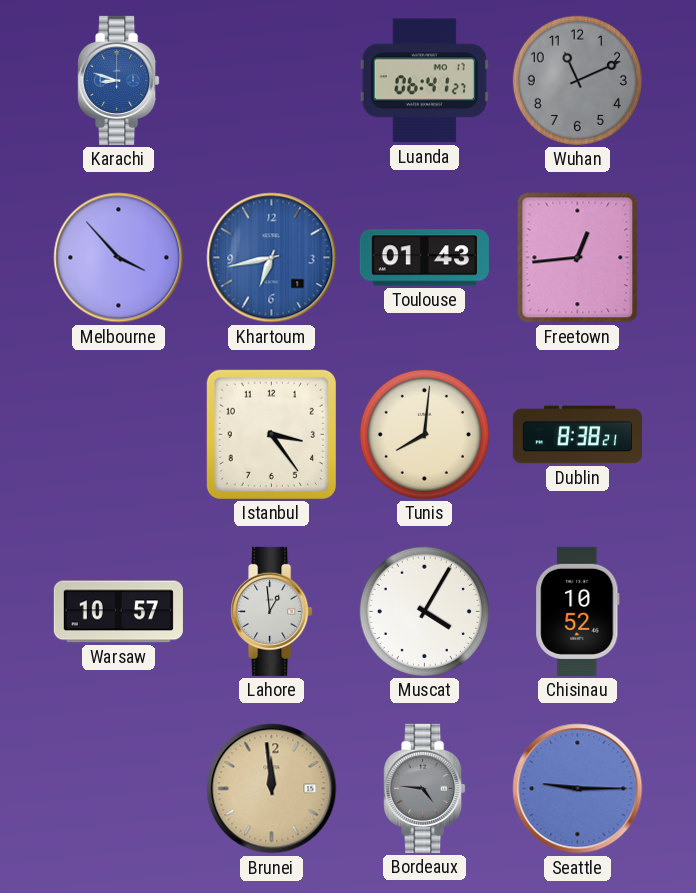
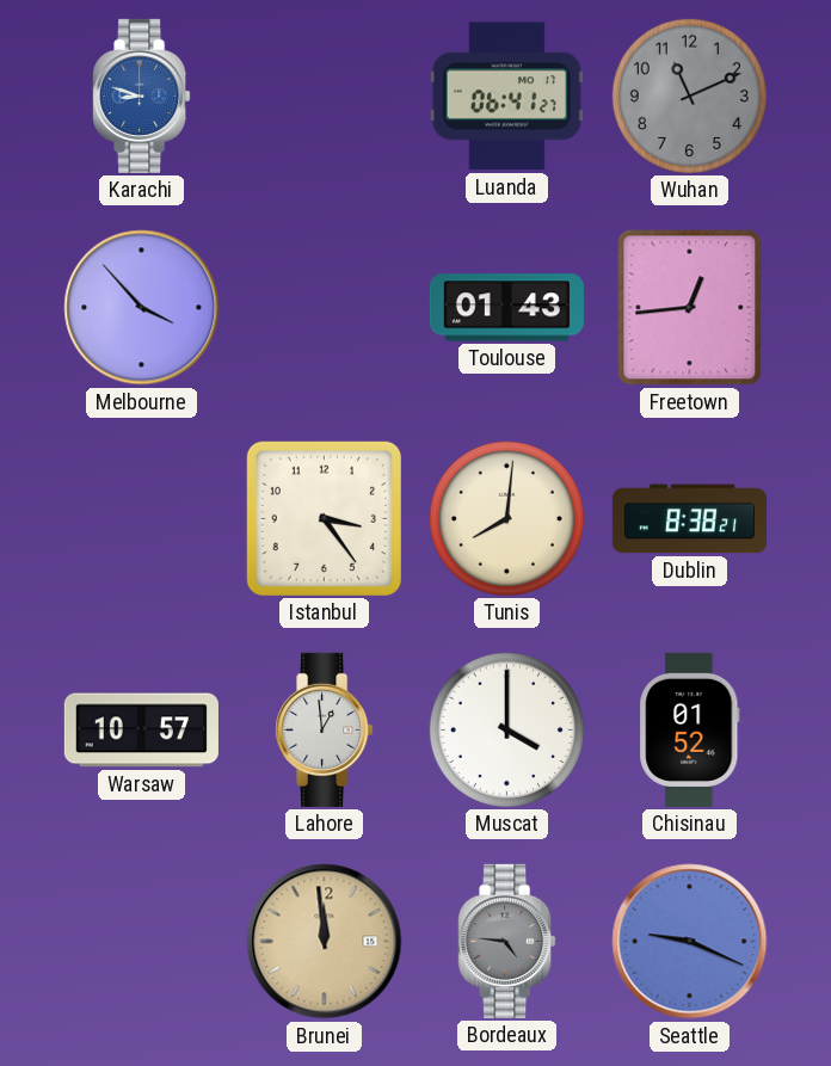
Khartoum: 6:43 -> none
Muscat: 4:05 -> 4:00
Chisinau: 10:52 -> 01:52
Seattle: 9:15 -> 9:19
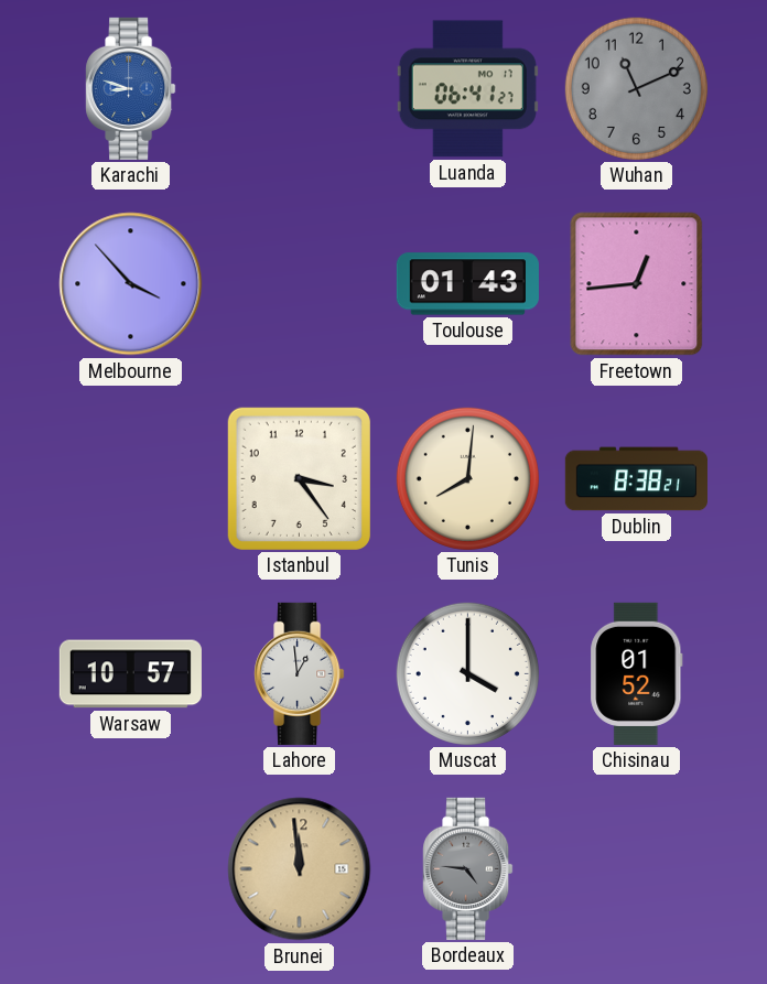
Seattle: 9:19 -> none
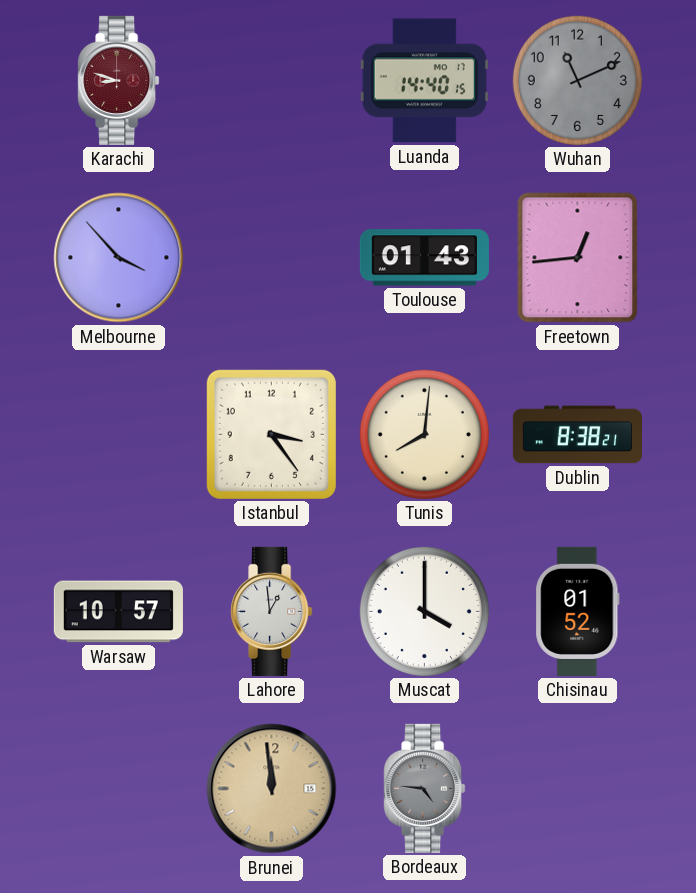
Karachi dial: blue -> burgundy
Luanda: 06:41 -> 14:40
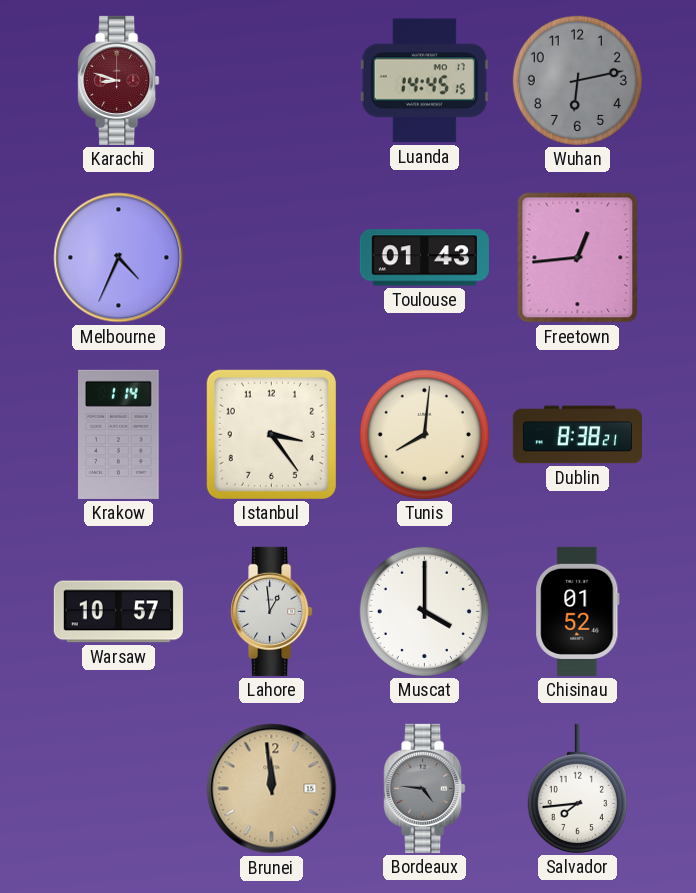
Luanda: 14:40 -> 14:45
Wuhan: 11:11 -> 6:13
Melbourne: 3:53 -> 4:34
Krakow: none -> 1:14
Salvador: none -> 7:44
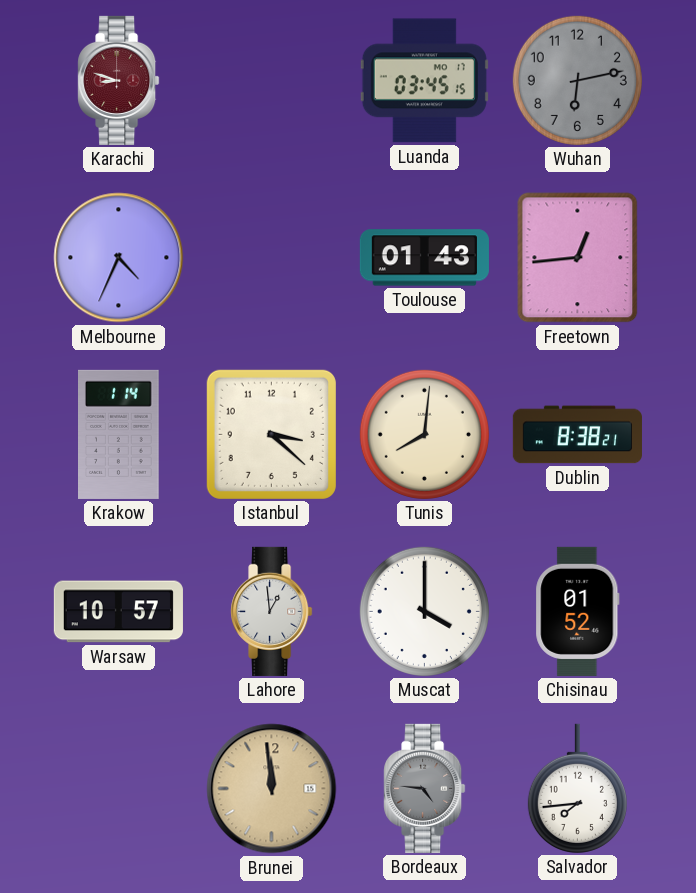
Luanda: 14:45 -> 03:45
Istanbul: 3:24 -> 3:22
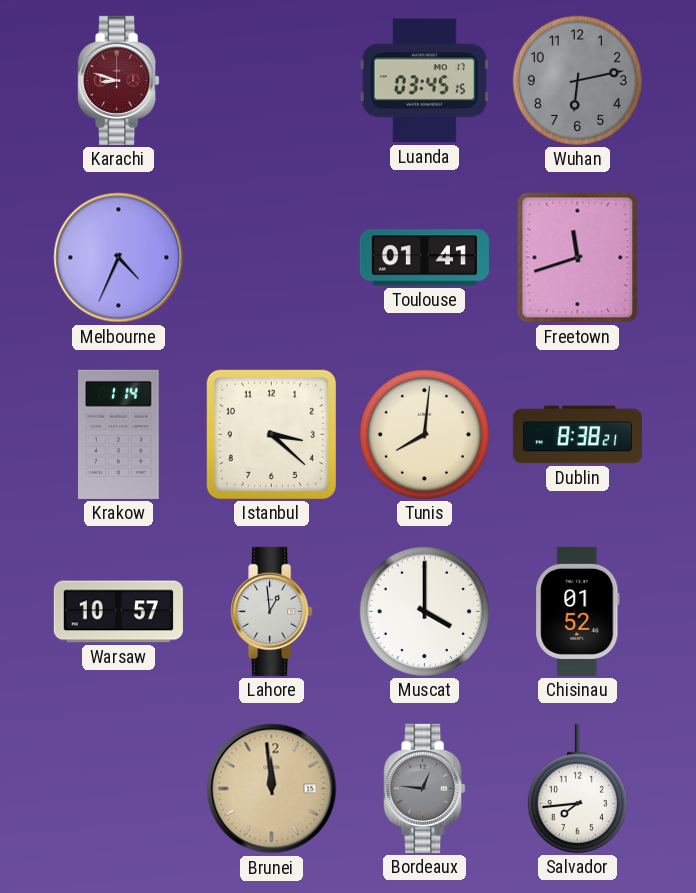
Toulouse: 01:43 -> 01:41
Freetown: 12:44 -> 11:42
Bordeaux: 4:46 -> 12:46
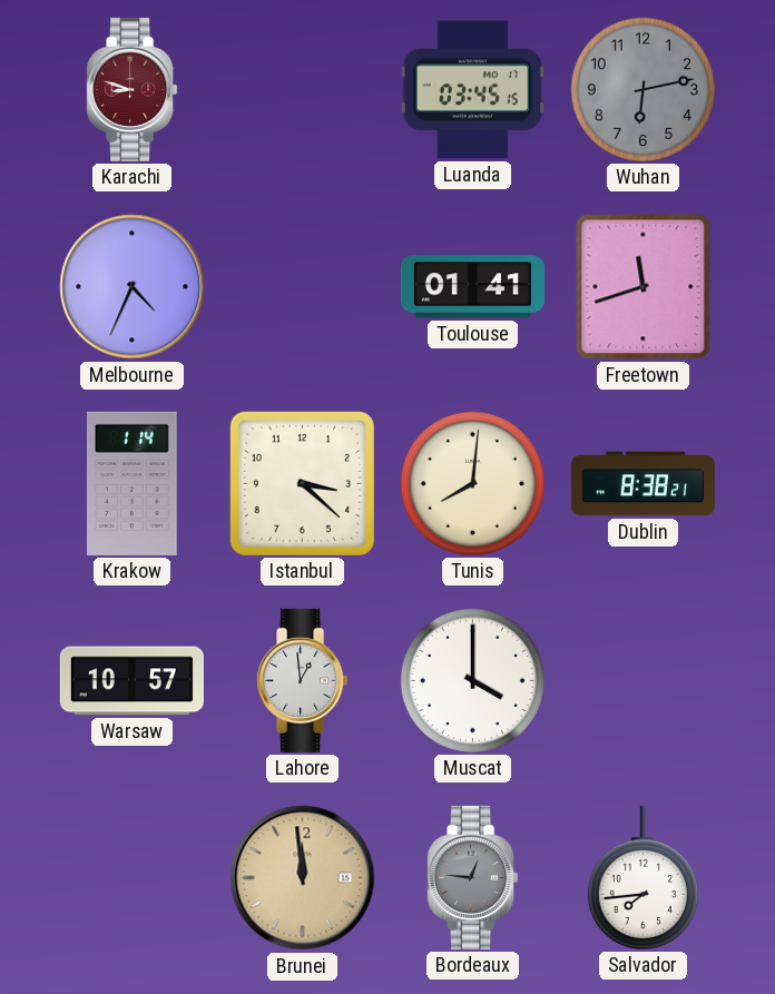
Chisinau: 01:52 -> none
